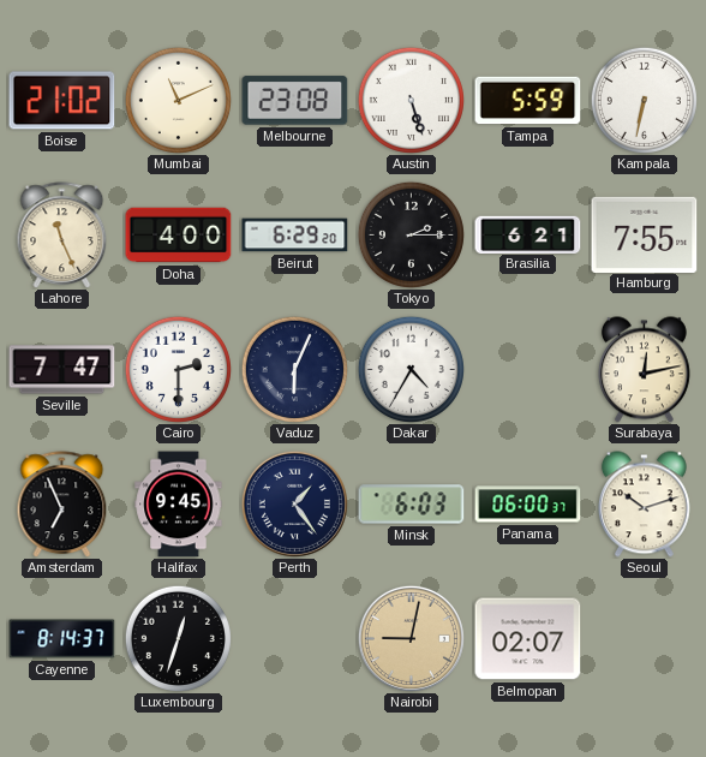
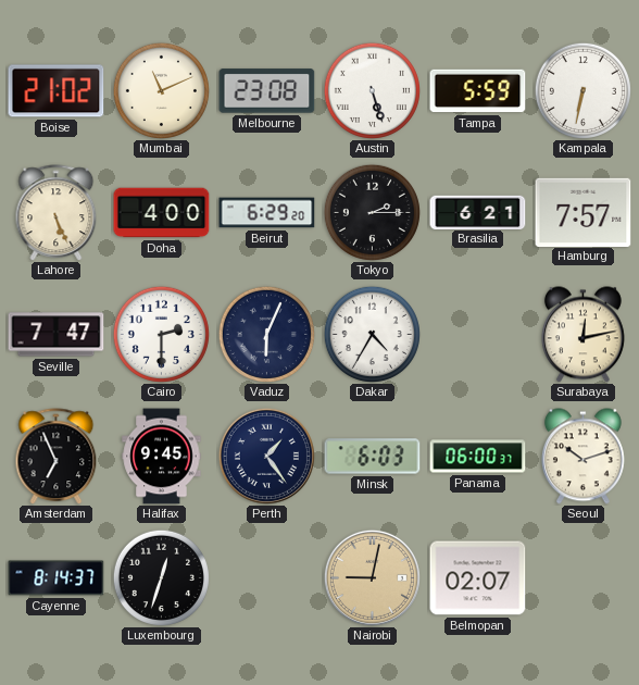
Lahore: 11:26 -> 5:26
Hamburg: 7:55 -> 7:57
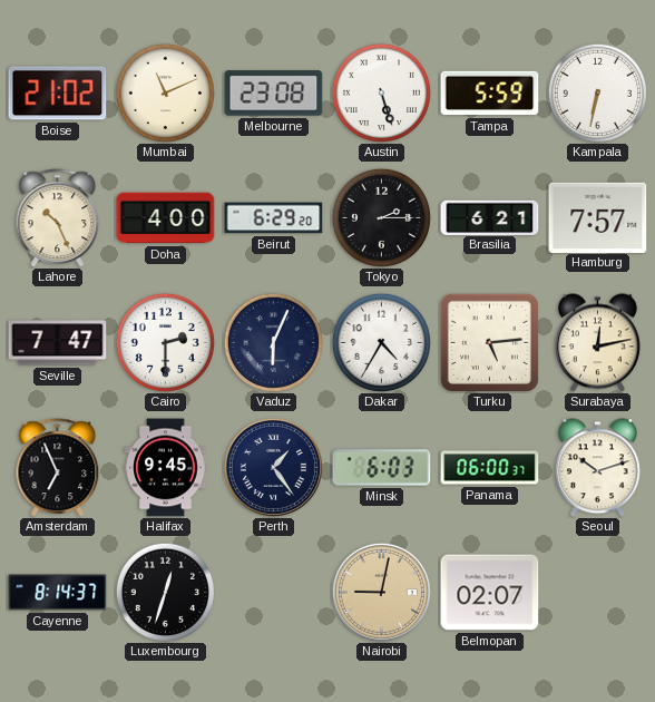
Lahore: 5:26 -> 10:26
Turku: none -> 5:14
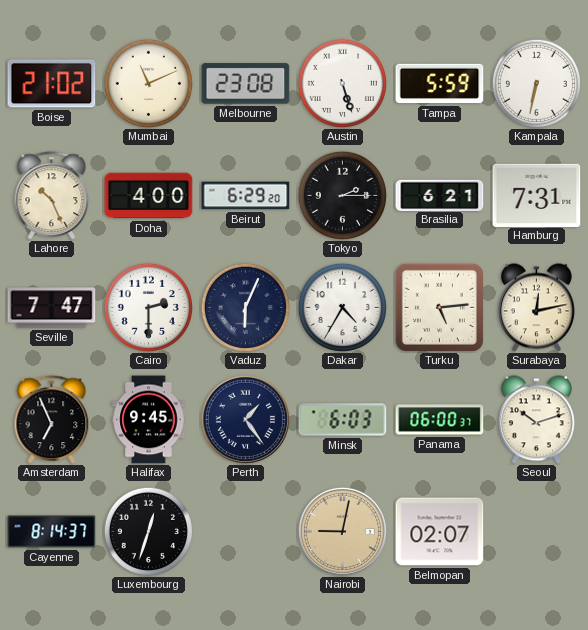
Hamburg: 7:57 -> 7:31
